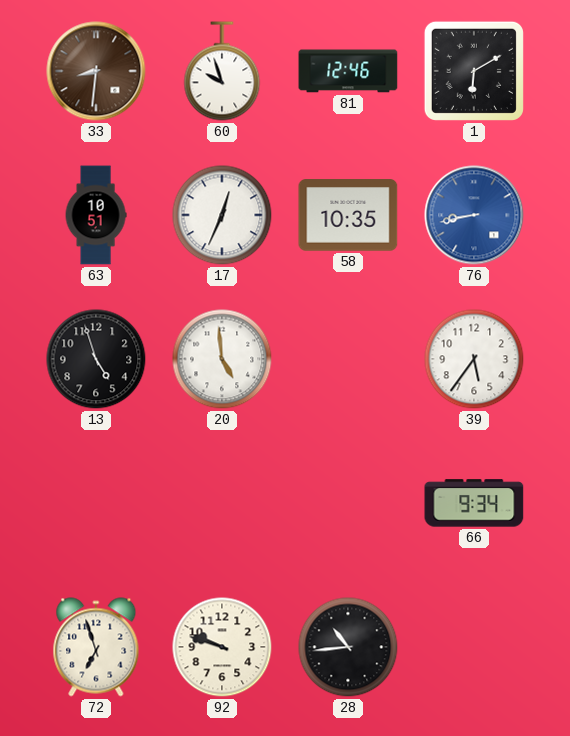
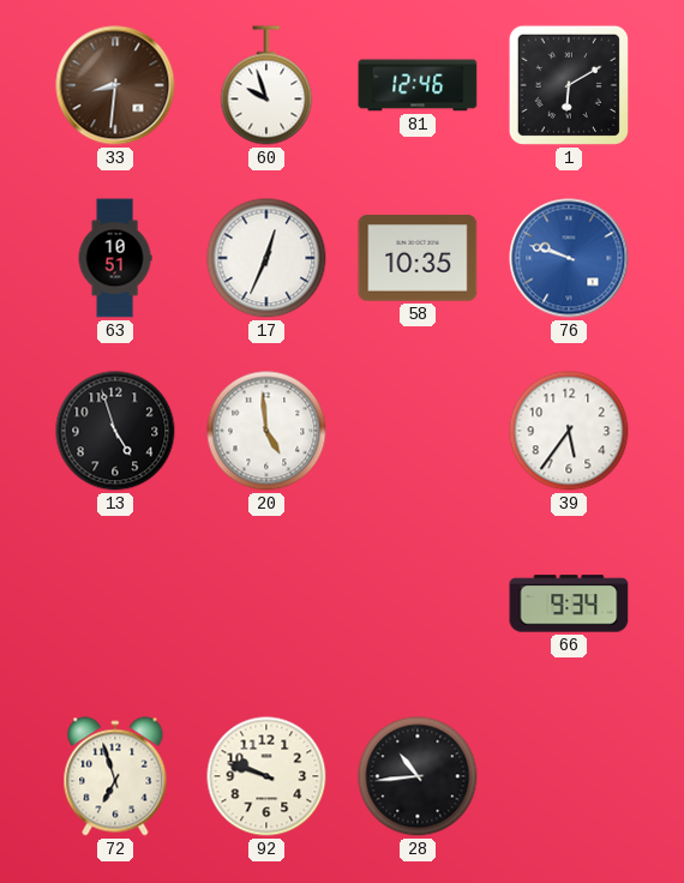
76: 8:43 -> 9:48
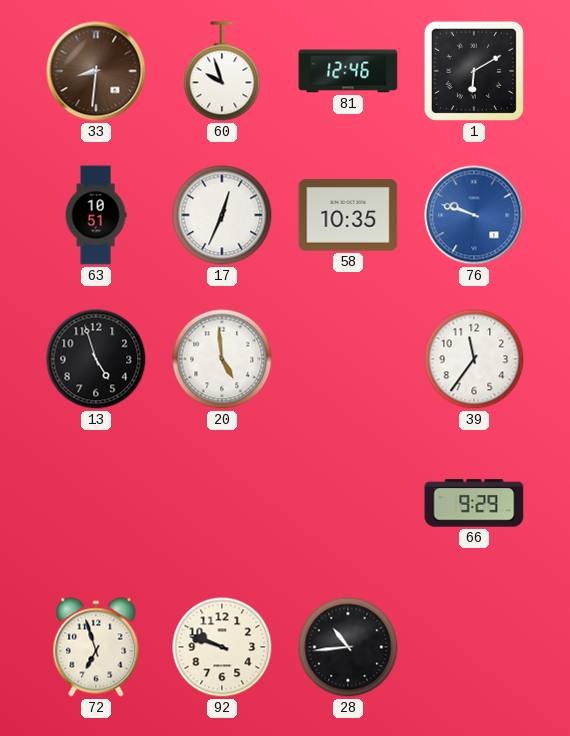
39: 5:36 -> 11:36
66: 9:34 -> 9:29
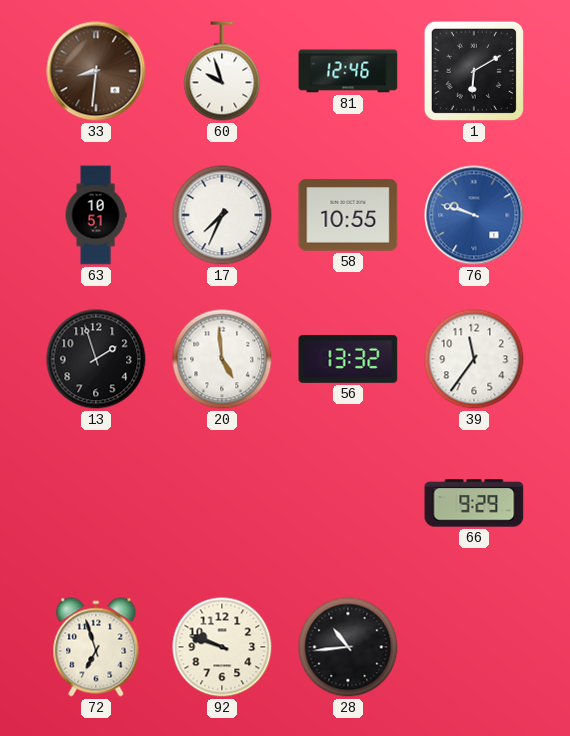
17: 12:34 -> 7:34
58: 10:35 -> 10:55
13: 4:57 -> 1:57
56: none -> 13:32
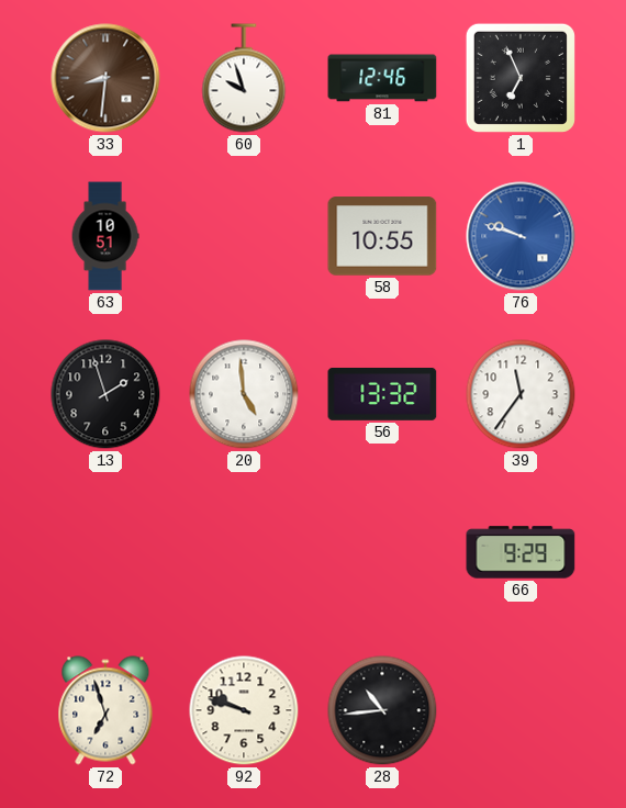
1: 6:10 -> 6:56
17: 7:34 -> none
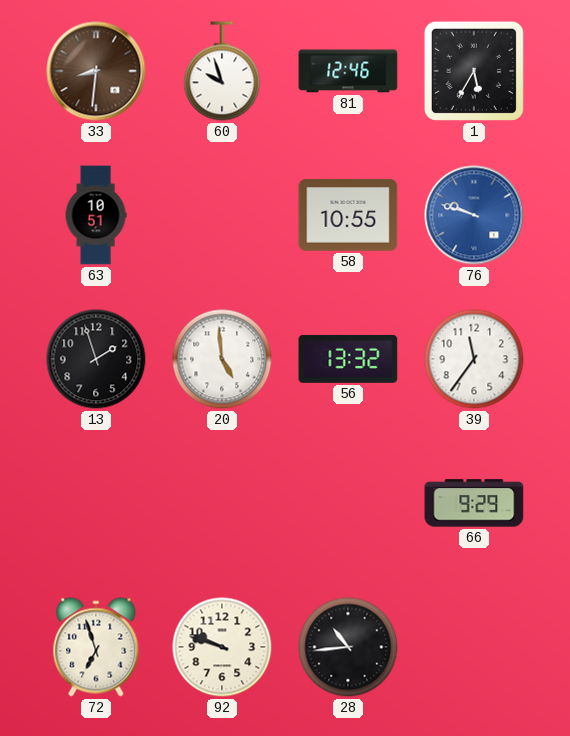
1: 6:56 -> 5:35
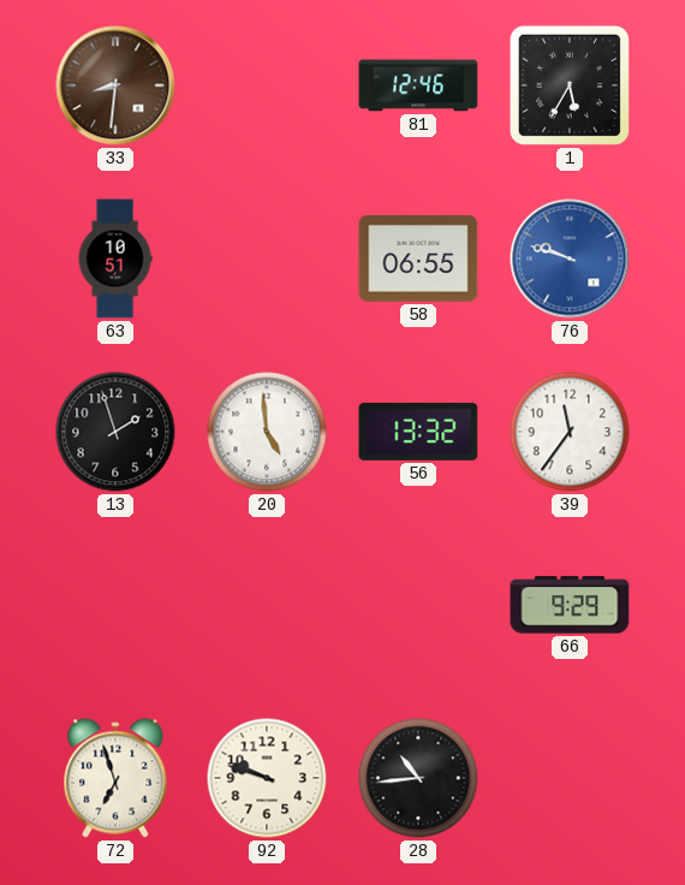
60: 9:57 -> none
58: 10:55 -> 06:55
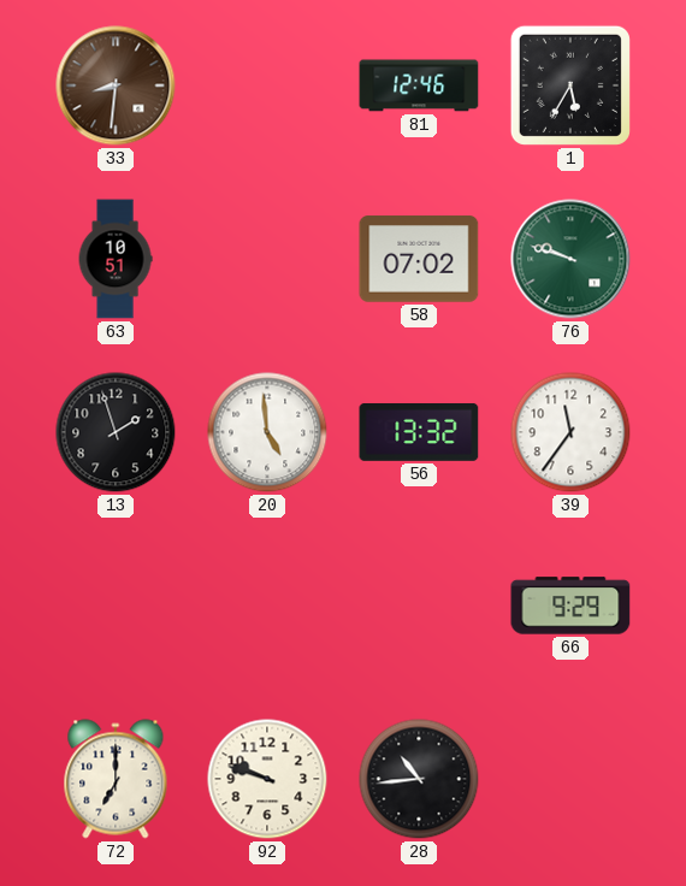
58: 06:55 -> 07:02
76 dial: blue -> green
72: 6:57 -> 7:00
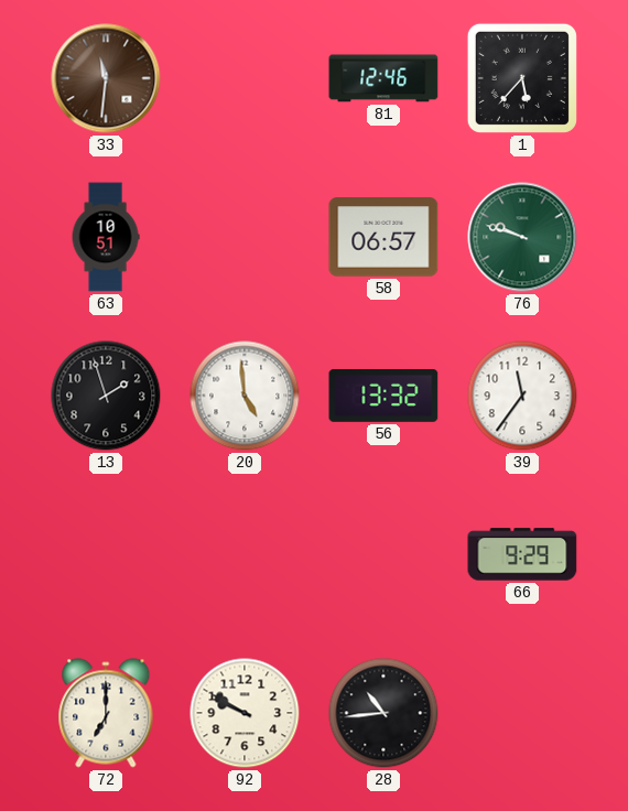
33: 8:31 -> 11:31
1: 5:35 -> 5:37
58: 07:02 -> 06:57
92: 9:48 -> 9:50
